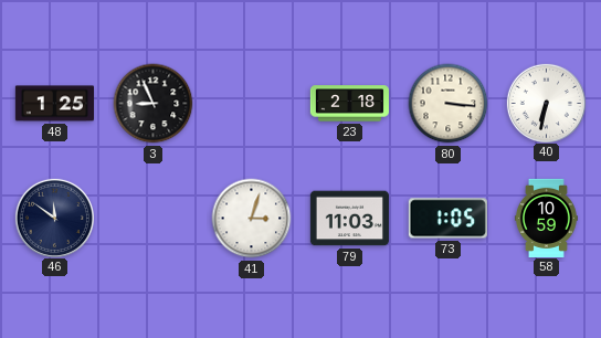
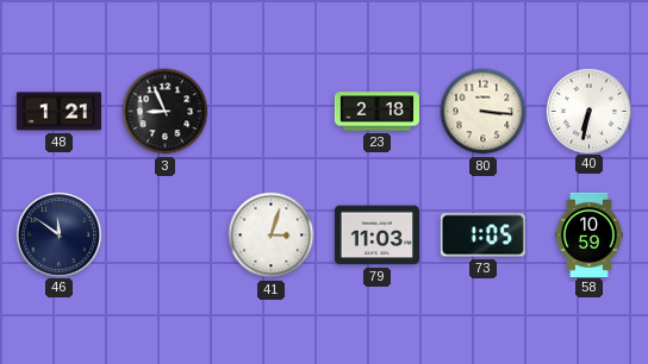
48: 1:25 -> 1:21
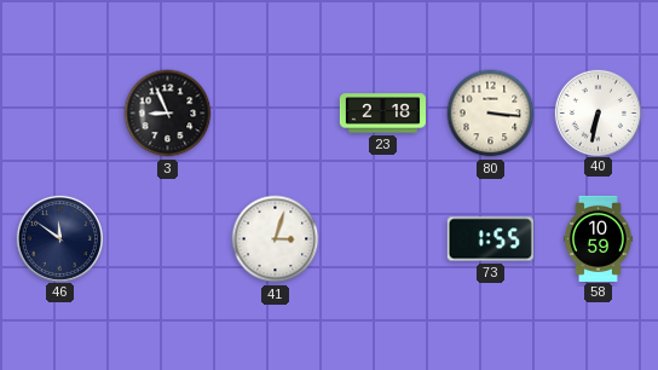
48: 1:21 -> none
79: 11:03 -> none
73: 1:05 -> 1:55
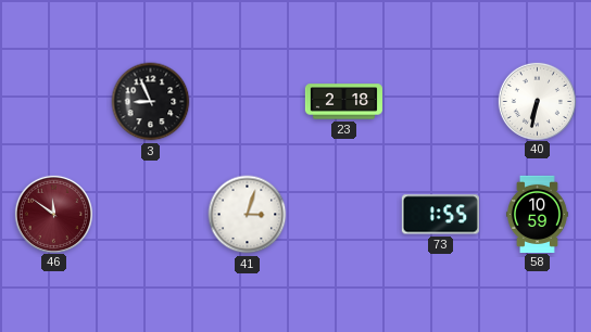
80: 3:16 -> none
46 dial: navy -> burgundy
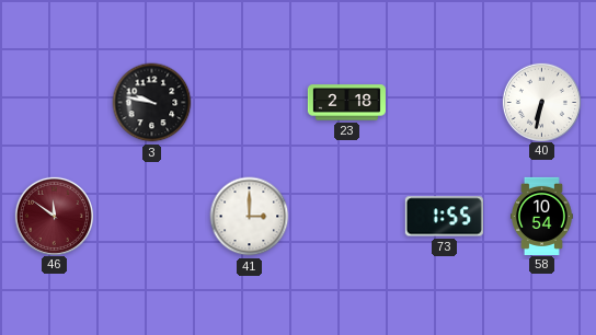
3: 8:56 -> 9:47
41: 3:03 -> 3:00
58: 10:59 -> 10:54
